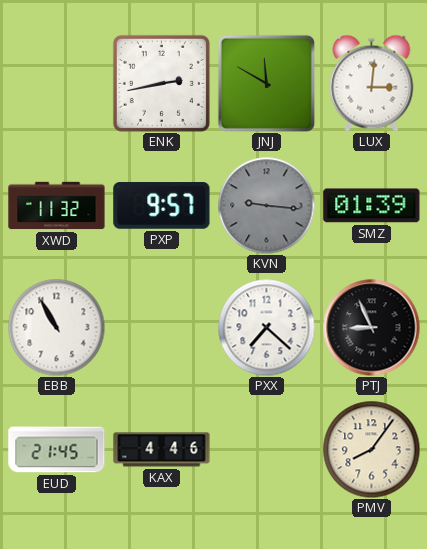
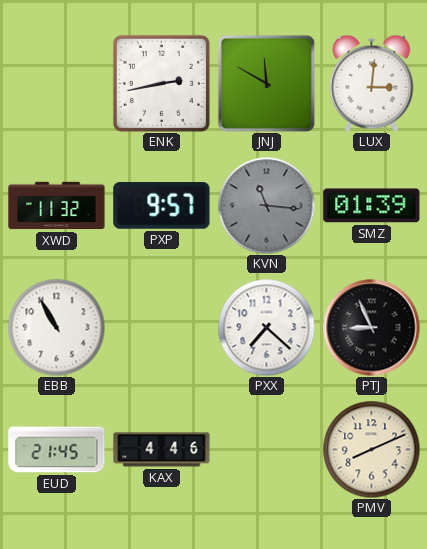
KVN: 9:16 -> 11:16
PMV: 8:06 -> 8:11
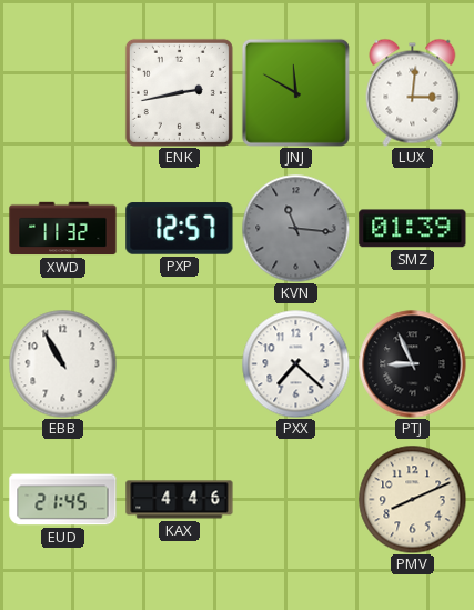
PXP: 9:57 -> 12:57
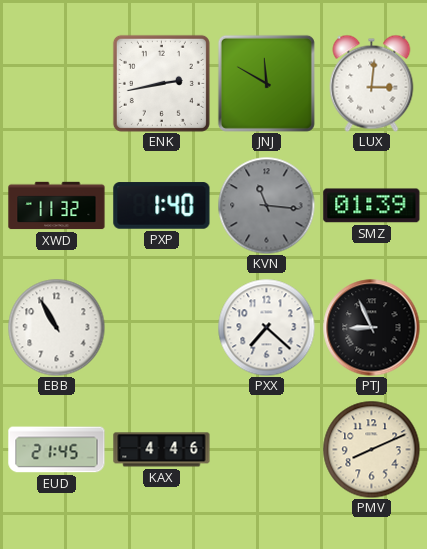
PXP: 12:57 -> 1:40
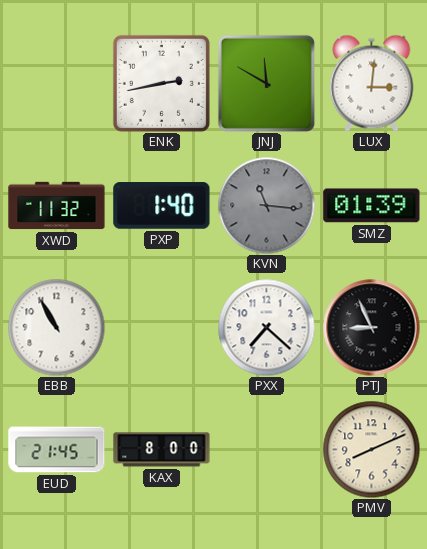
KAX: 4:46 -> 8:00
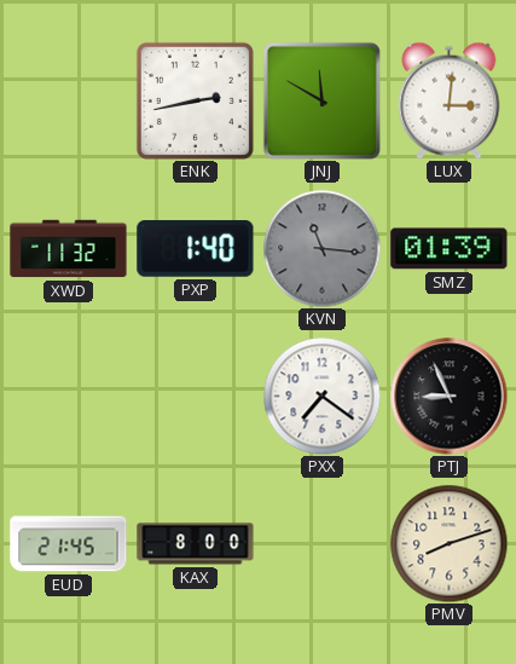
EBB: 10:55 -> none
PXX: 7:22 -> 7:21
PMV: 8:11 -> 8:12
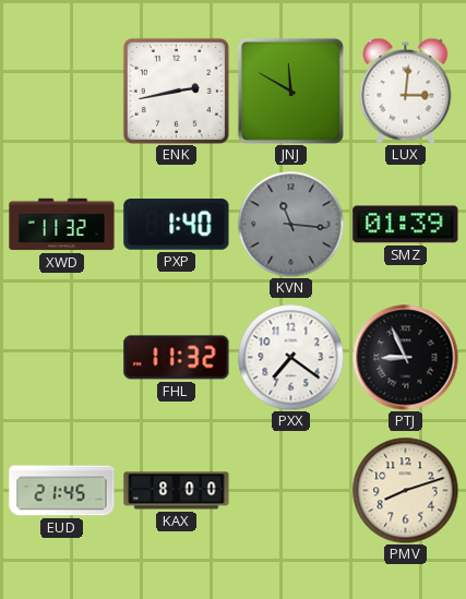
FHL: none -> 11:32
